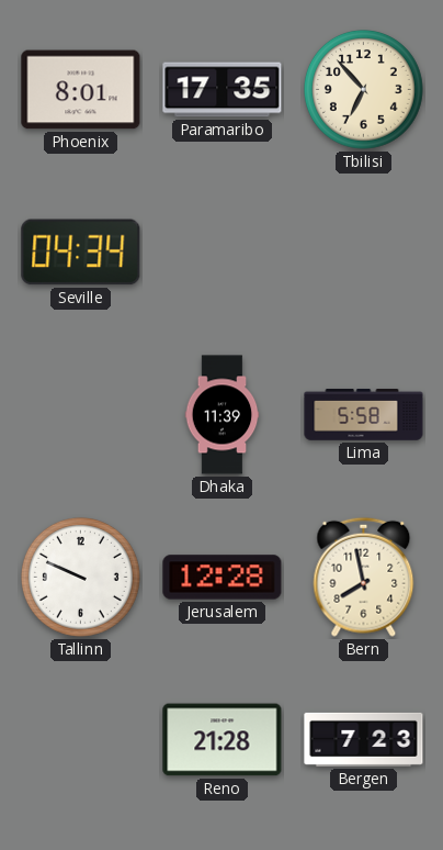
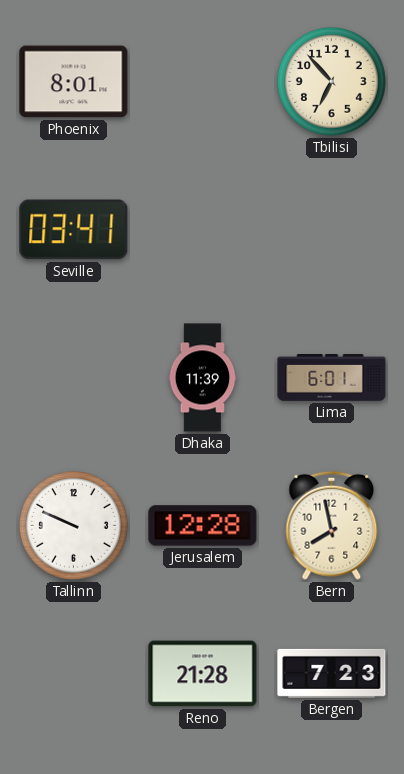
Paramaribo: 17:35 -> none
Seville: 04:34 -> 03:41
Lima: 5:58 -> 6:01
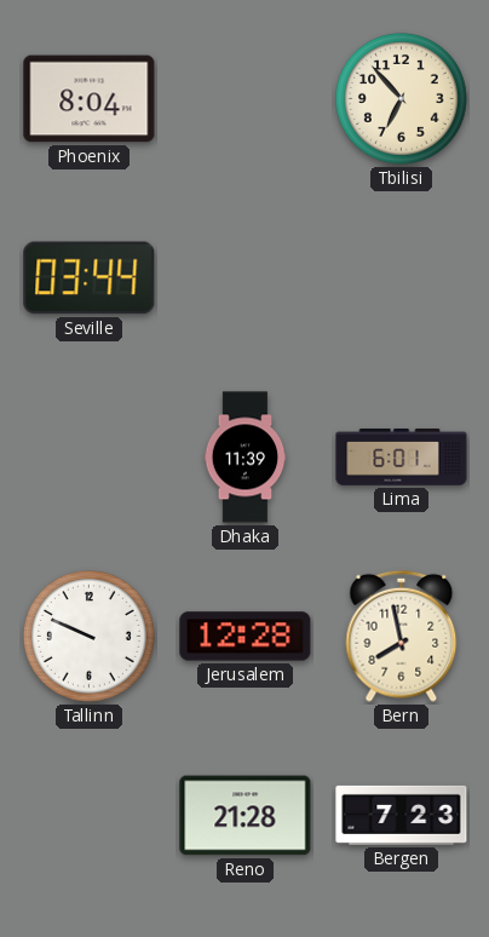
Phoenix: 8:01 -> 8:04
Seville: 03:41 -> 03:44
